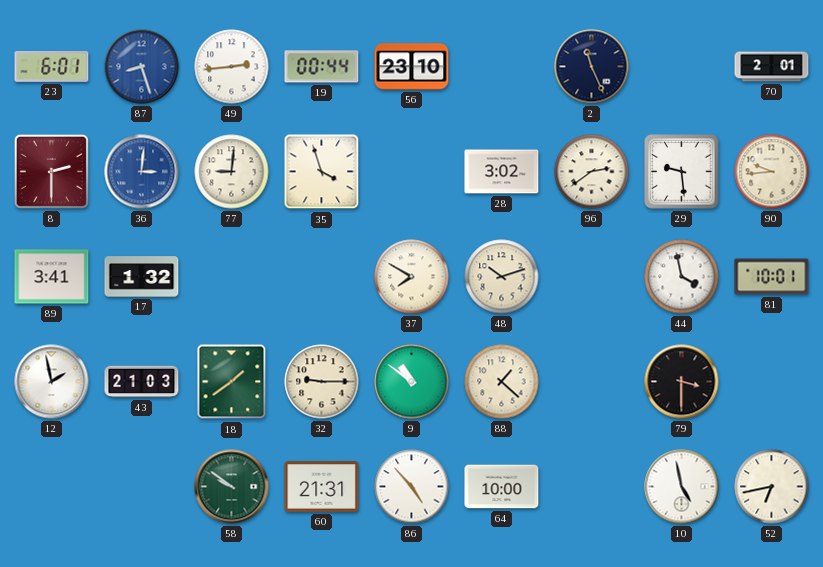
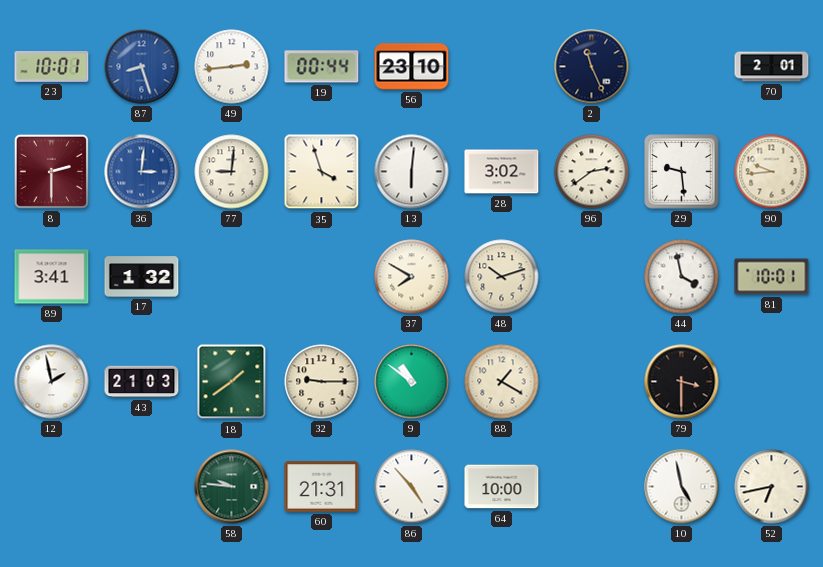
23: 6:01 -> 10:01
13: none -> 6:01
88: 1:22 -> 1:20
58: 9:51 -> 9:46
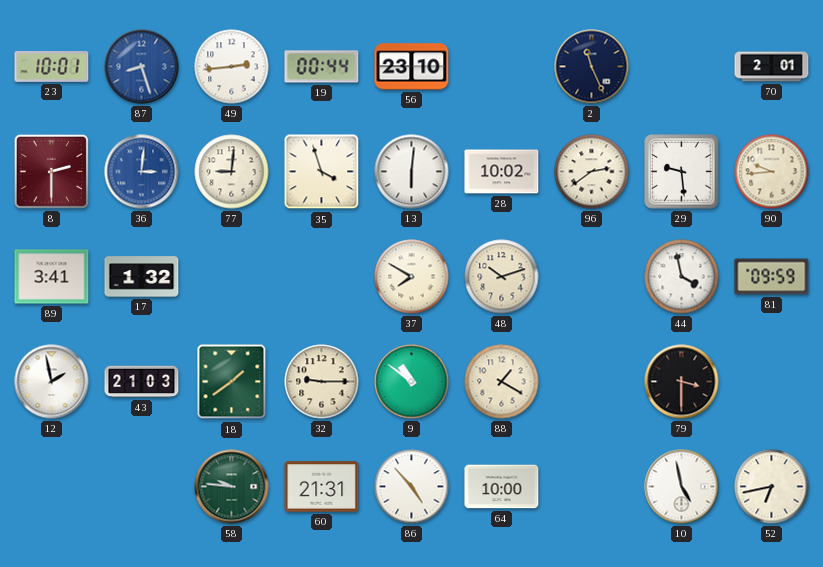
28: 3:02 -> 10:02
81: 10:01 -> 09:59
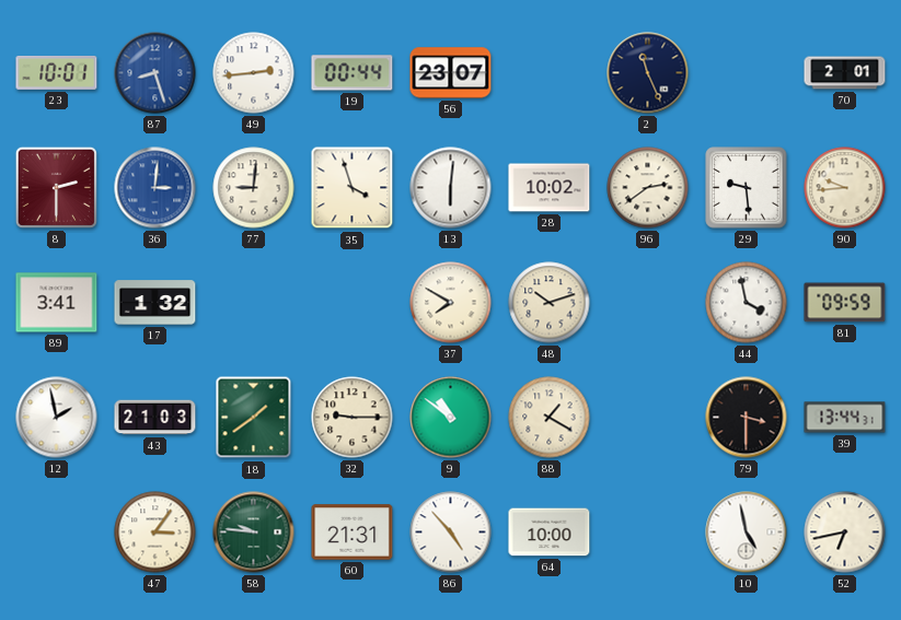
56: 23:10 -> 23:07
39: none -> 13:44
47: none -> 3:06
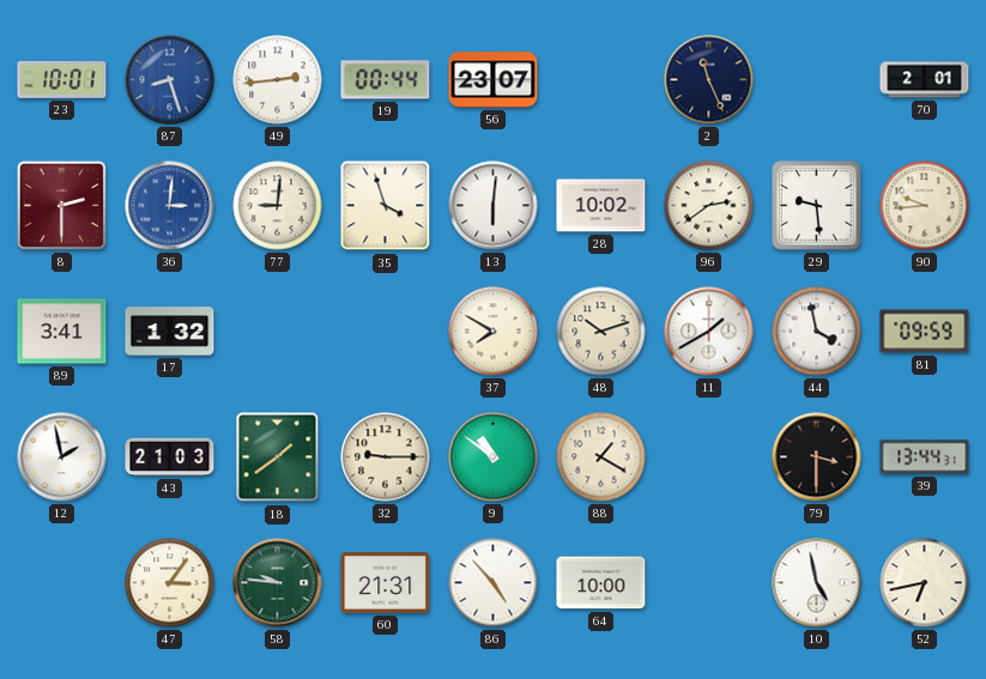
11: none -> 1:40
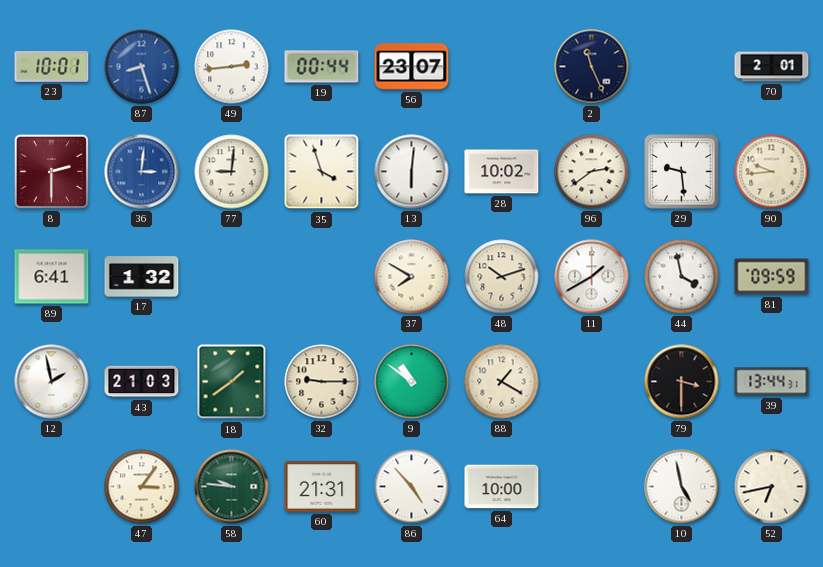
89: 3:41 -> 6:41
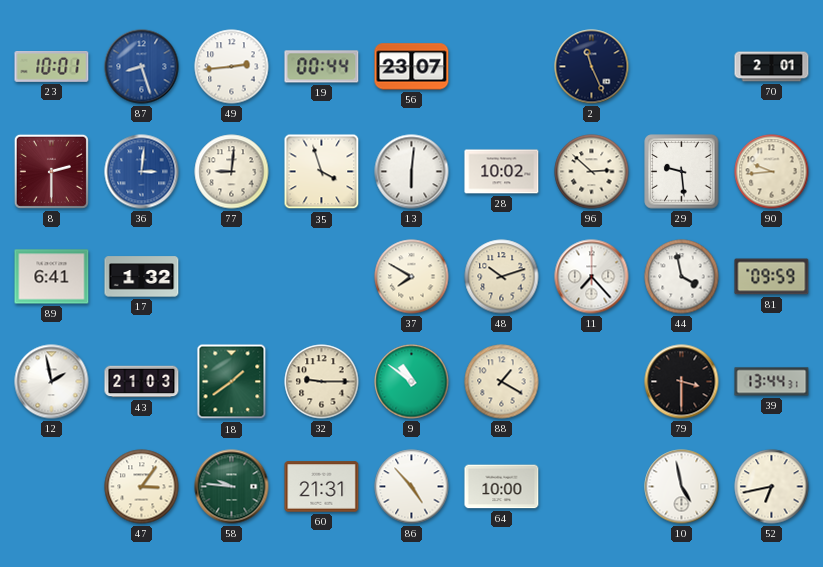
96: 2:39 -> 2:52
11: 1:40 -> 7:23
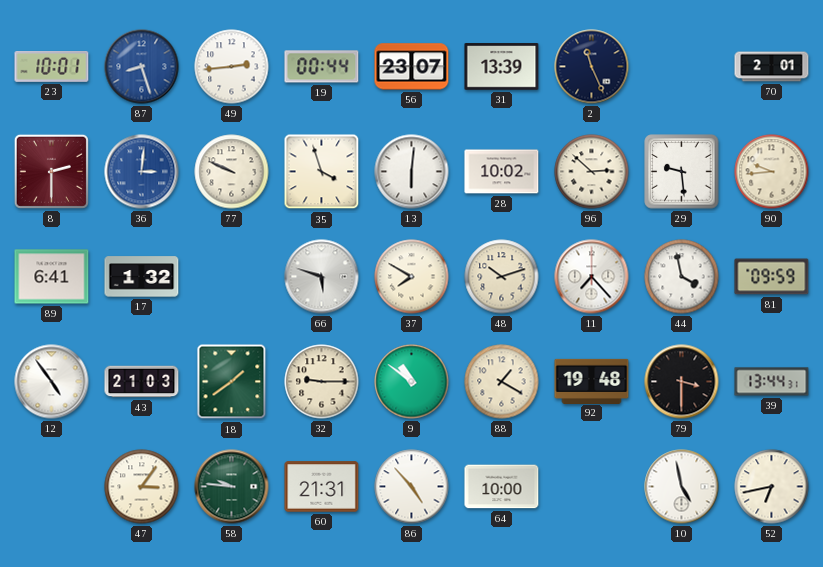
31: none -> 13:39
77: 9:01 -> 9:49
66: none -> 5:48
12: 1:58 -> 4:54
92: none -> 19:48
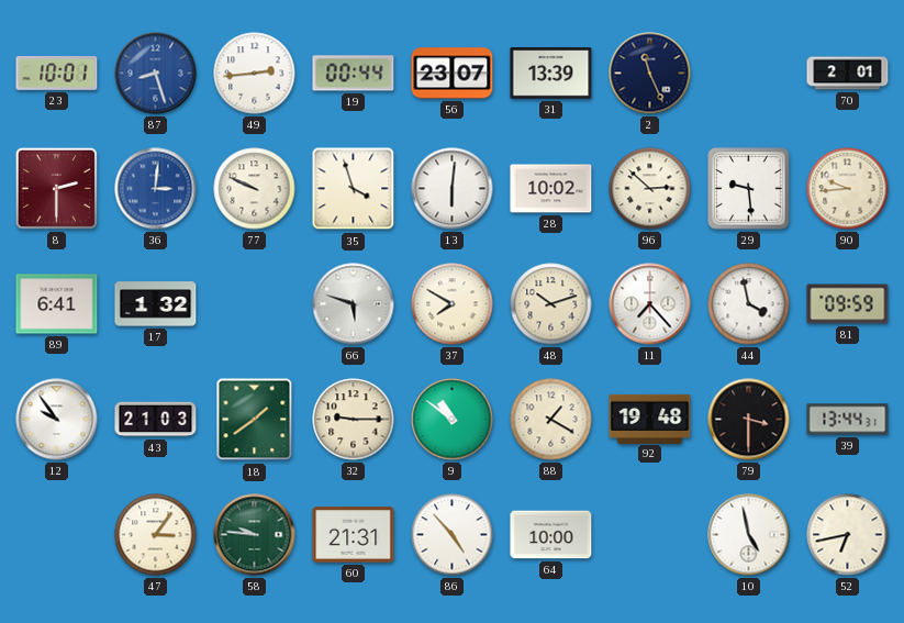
12: 4:54 -> 9:54
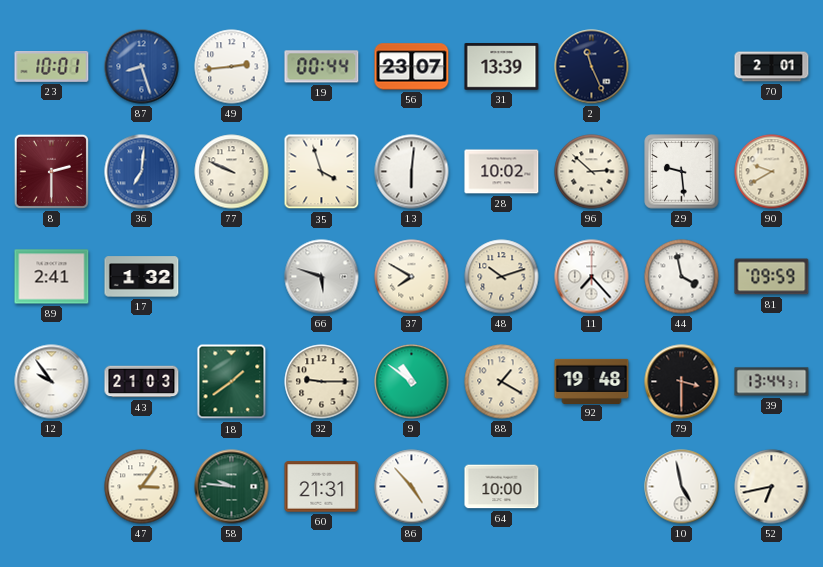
36: 3:01 -> 7:01
90: 9:44 -> 9:40
89: 6:41 -> 2:41
